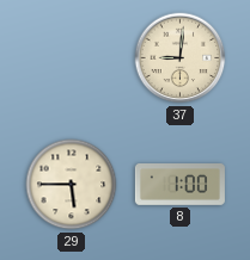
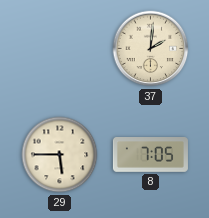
37: 9:01 -> 2:01
8: 1:00 -> 7:05
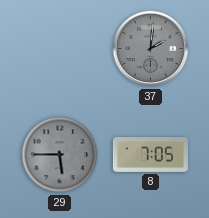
37 dial: cream -> grey
29 dial: cream -> grey
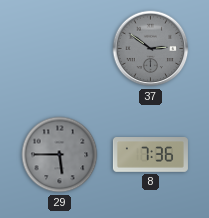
37: 2:01 -> 2:51
8: 7:05 -> 7:36
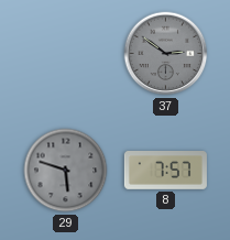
29: 5:45 -> 5:48
8: 7:36 -> 7:57
